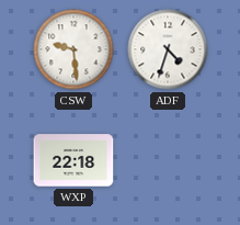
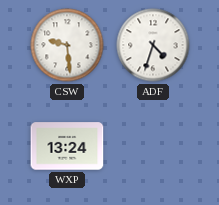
WXP: 22:18 -> 13:24
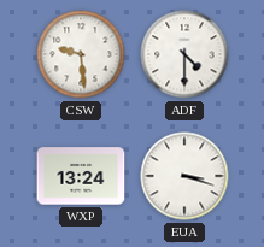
ADF: 4:33 -> 4:30
EUA: none -> 3:18
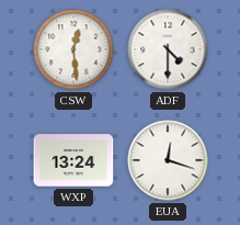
CSW: 9:29 -> 12:29
EUA: 3:18 -> 12:18
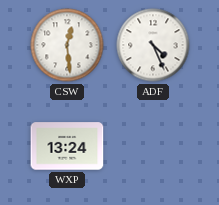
ADF: 4:30 -> 4:26
EUA: 12:18 -> none
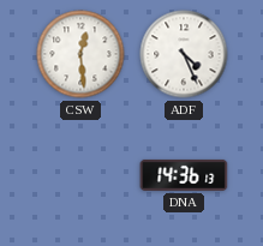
WXP: 13:24 -> none
DNA: none -> 14:36
